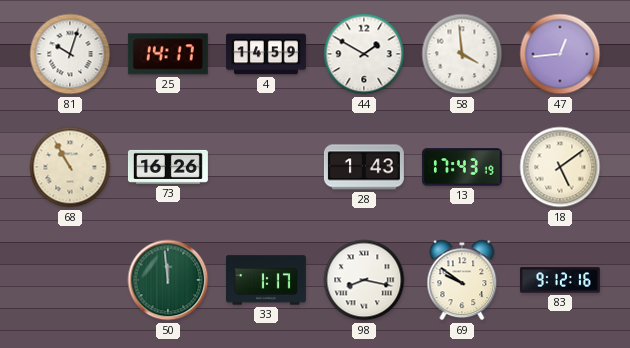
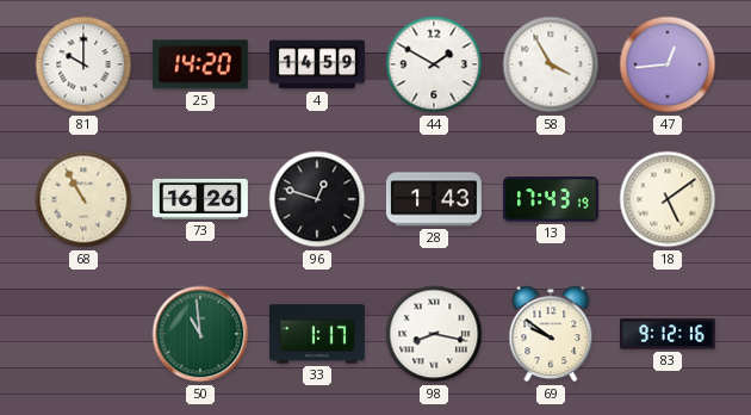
81: 10:03 -> 10:00
25: 14:17 -> 14:20
58: 3:59 -> 3:55
96: none -> 12:48
50: 11:59 -> 10:59
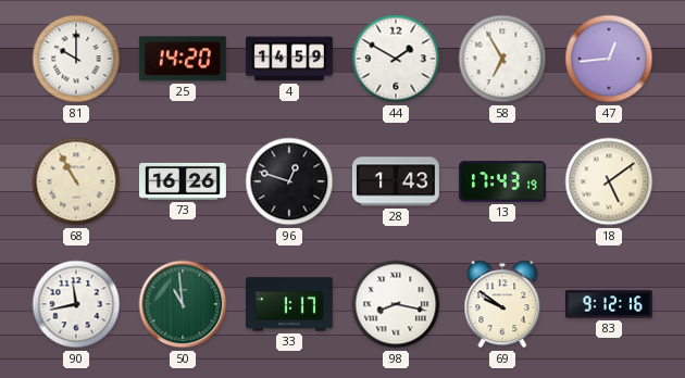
58: 3:55 -> 6:55
90: none -> 11:43
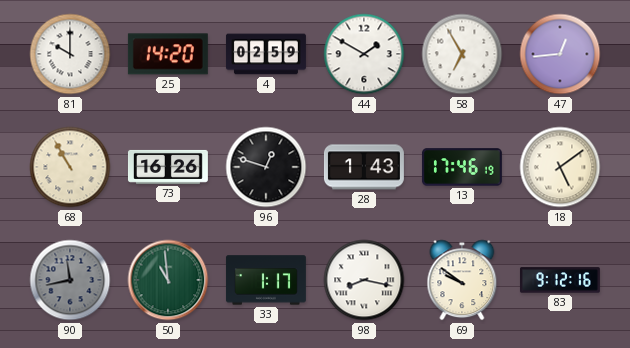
4: 14:59 -> 02:59
13: 17:43 -> 17:46
90 dial: white -> grey
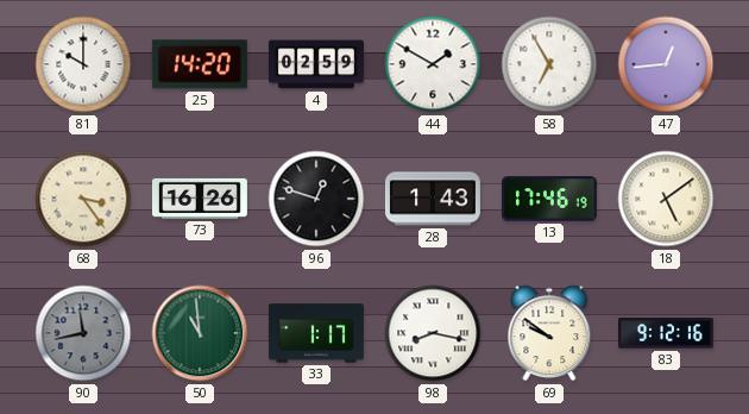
68: 10:55 -> 3:24
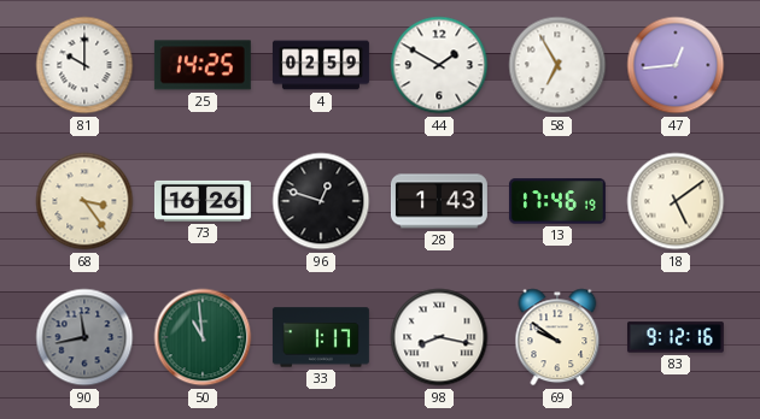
25: 14:20 -> 14:25
